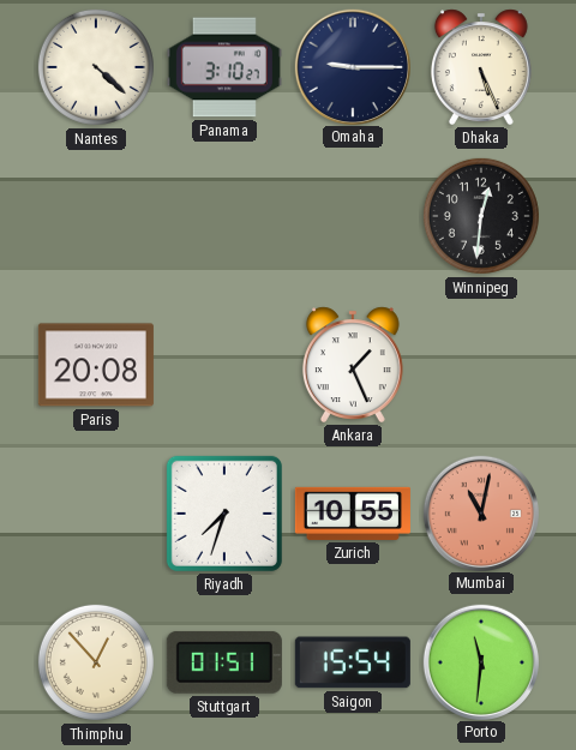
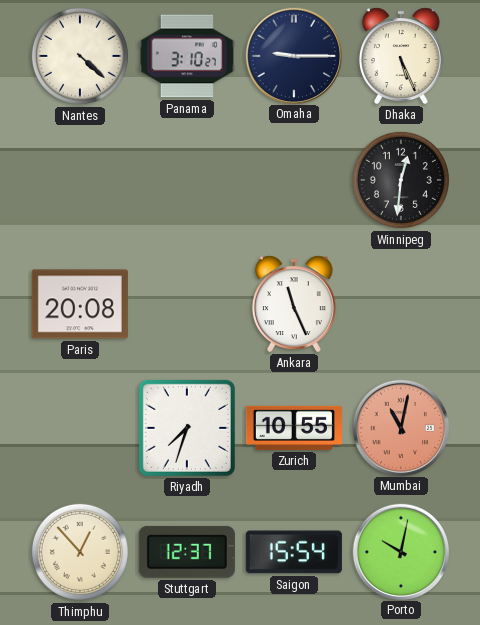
Ankara: 1:26 -> 11:26
Stuttgart: 01:51 -> 12:37
Porto: 11:31 -> 10:02
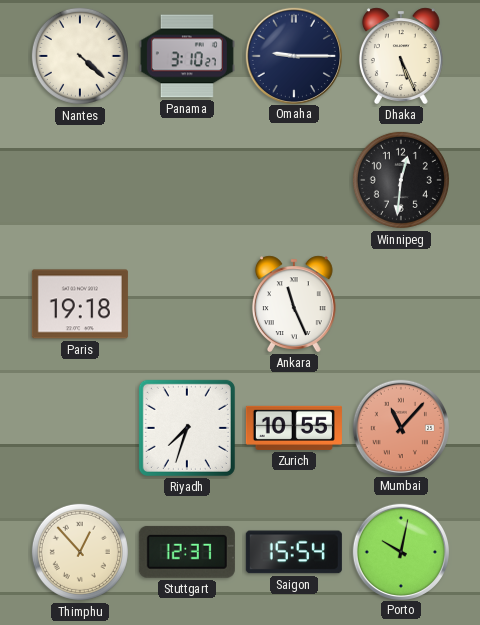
Paris: 20:08 -> 19:18
Mumbai: 11:02 -> 11:07
